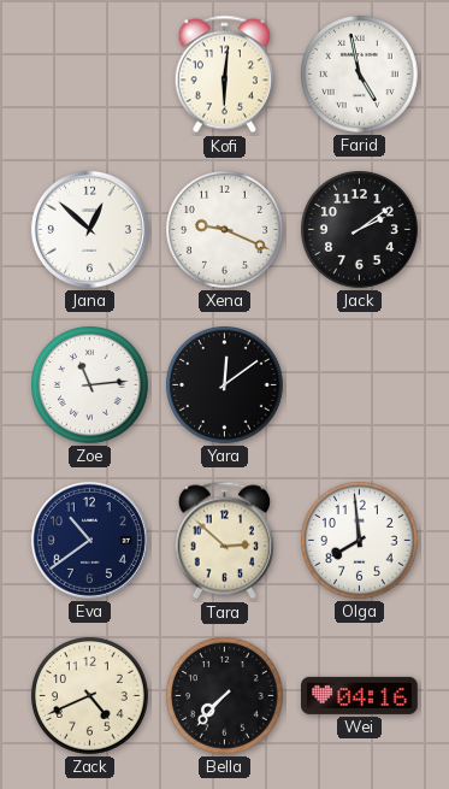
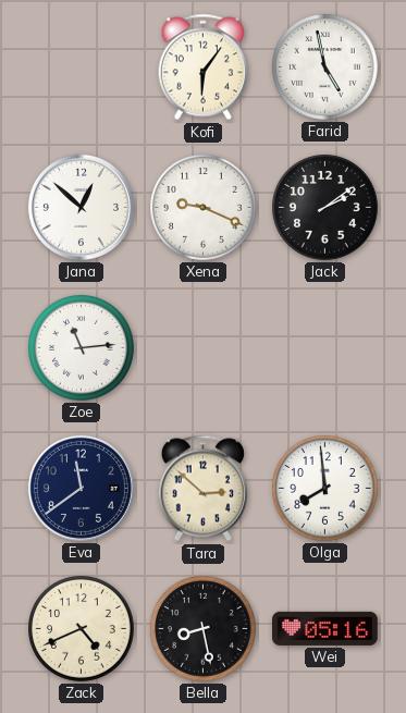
Kofi: 6:01 -> 6:06
Yara: 12:09 -> none
Eva: 10:39 -> 11:39
Bella: 7:37 -> 8:28
Wei: 04:16 -> 05:16
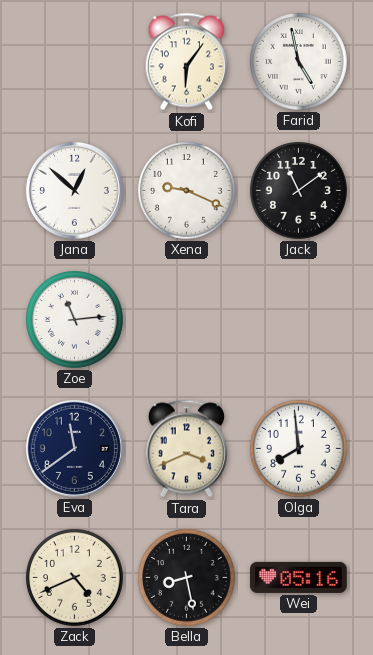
Jack: 2:09 -> 11:09
Tara: 2:52 -> 3:41
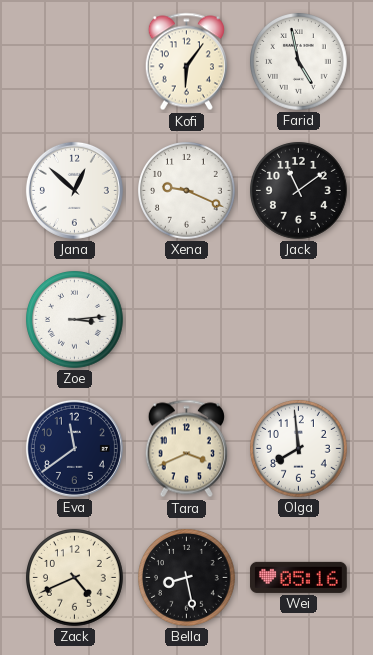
Zoe: 11:14 -> 3:14
